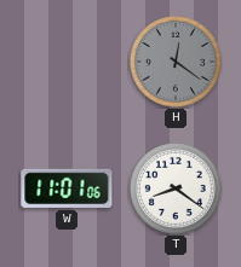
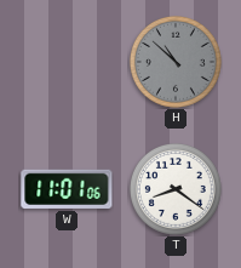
H: 12:21 -> 10:52
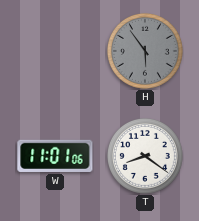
H: 10:52 -> 5:54
